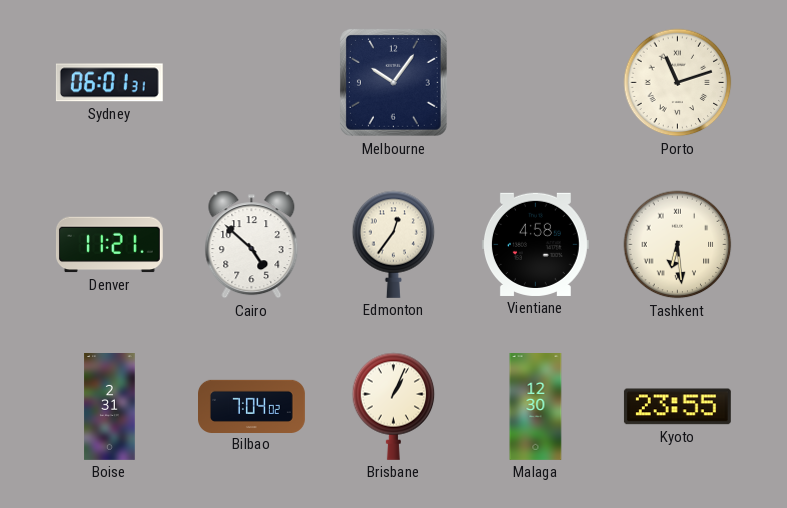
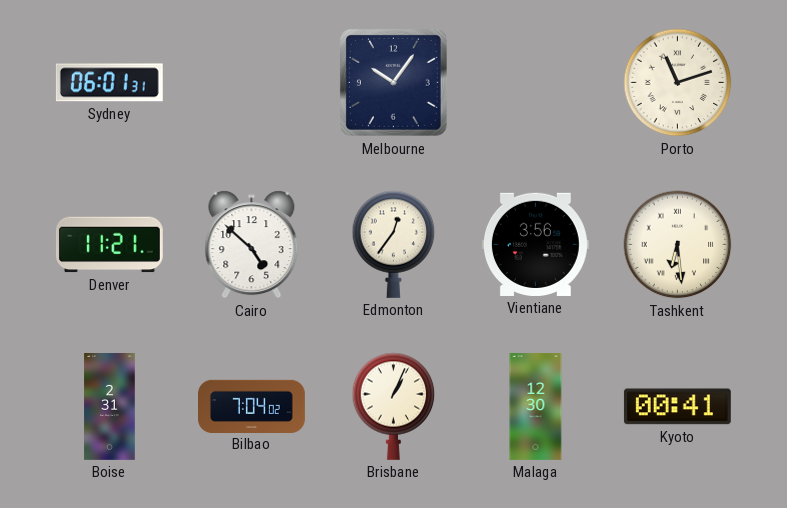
Vientiane: 4:58 -> 3:56
Kyoto: 23:55 -> 00:41
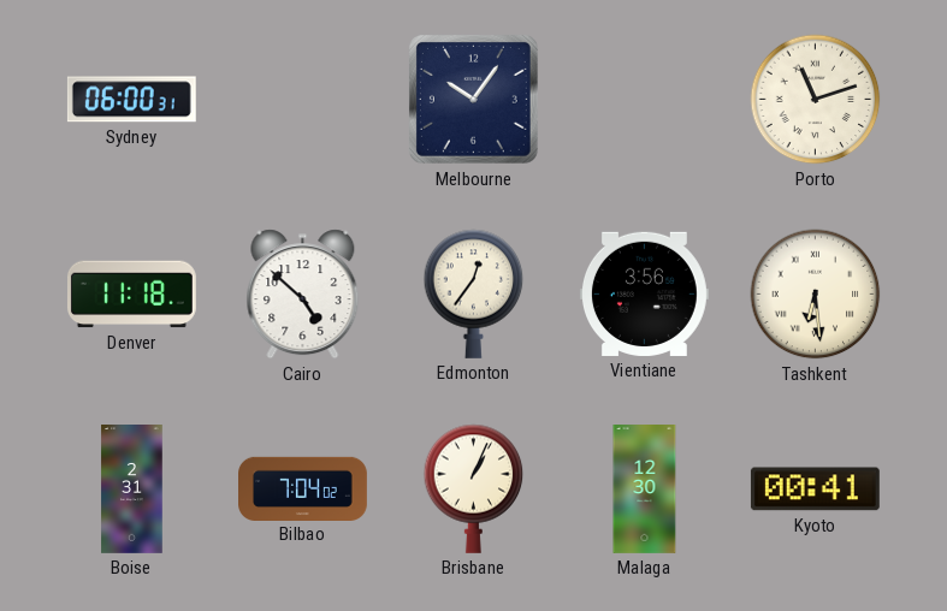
Sydney: 06:01 -> 06:00
Denver: 11:21 -> 11:18
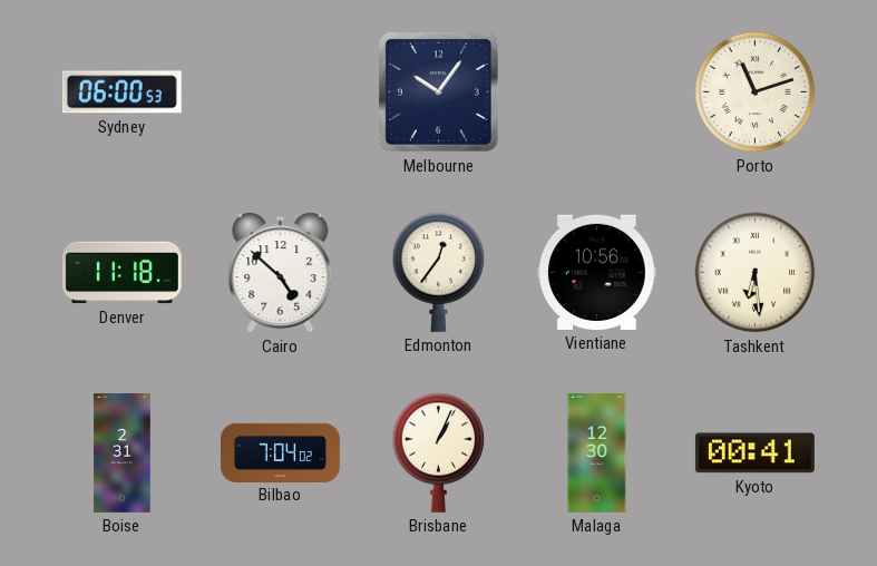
Sydney: 06:00:31 -> 06:00:53
Vientiane: 3:56 -> 10:56
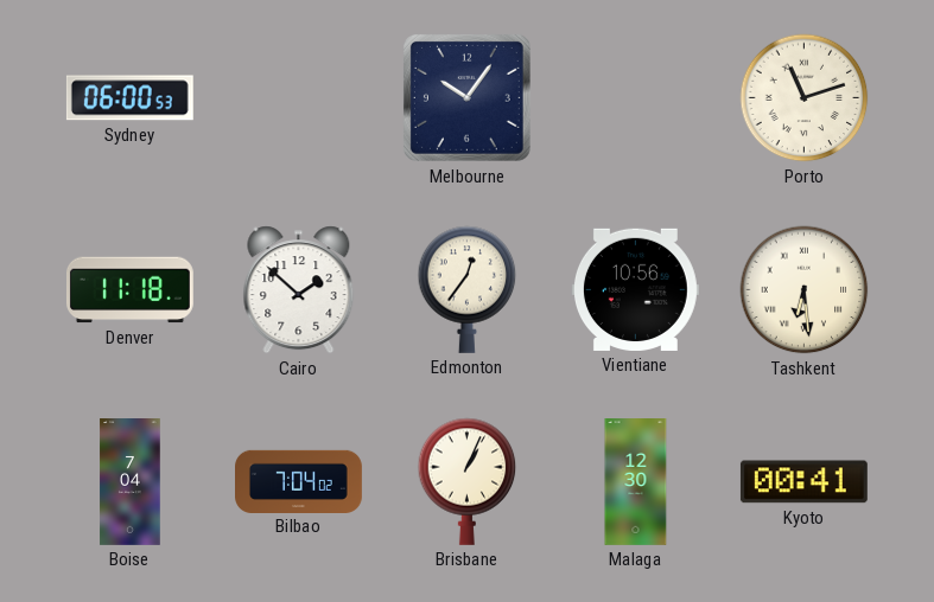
Cairo: 4:52 -> 1:52
Boise: 2:31 -> 7:04
